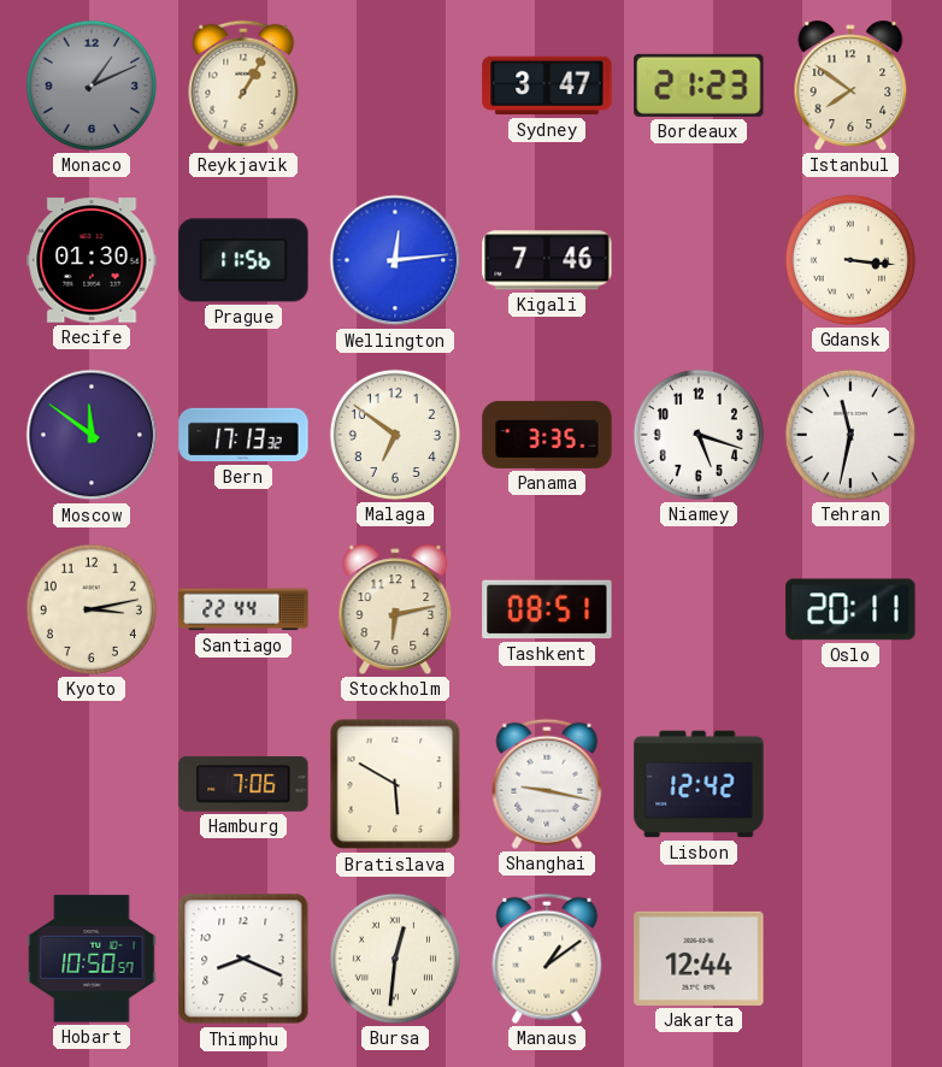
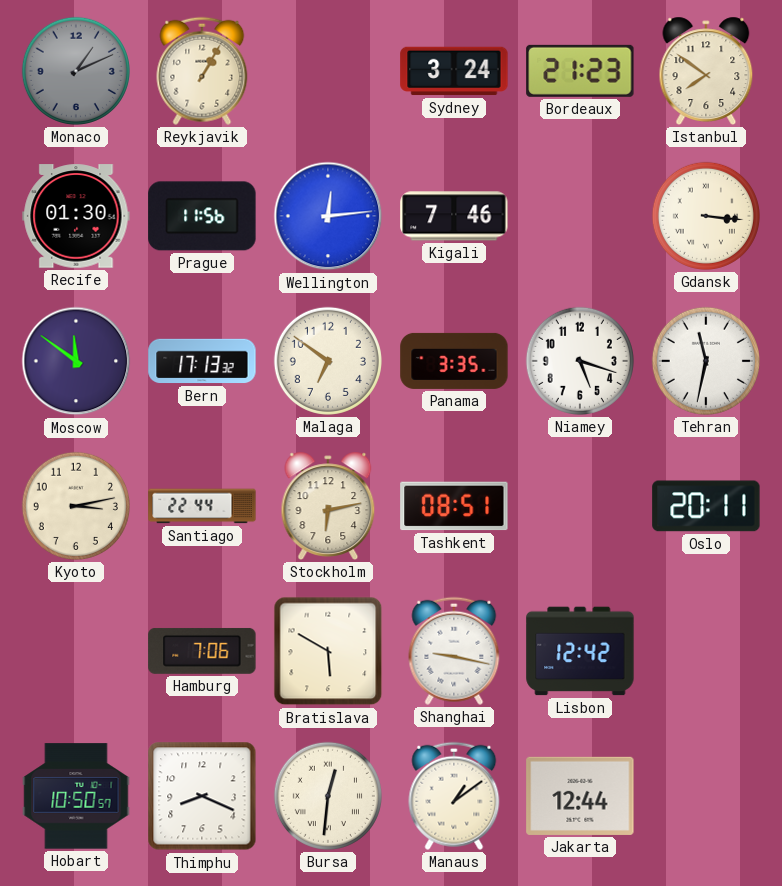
Sydney: 3:47 -> 3:24
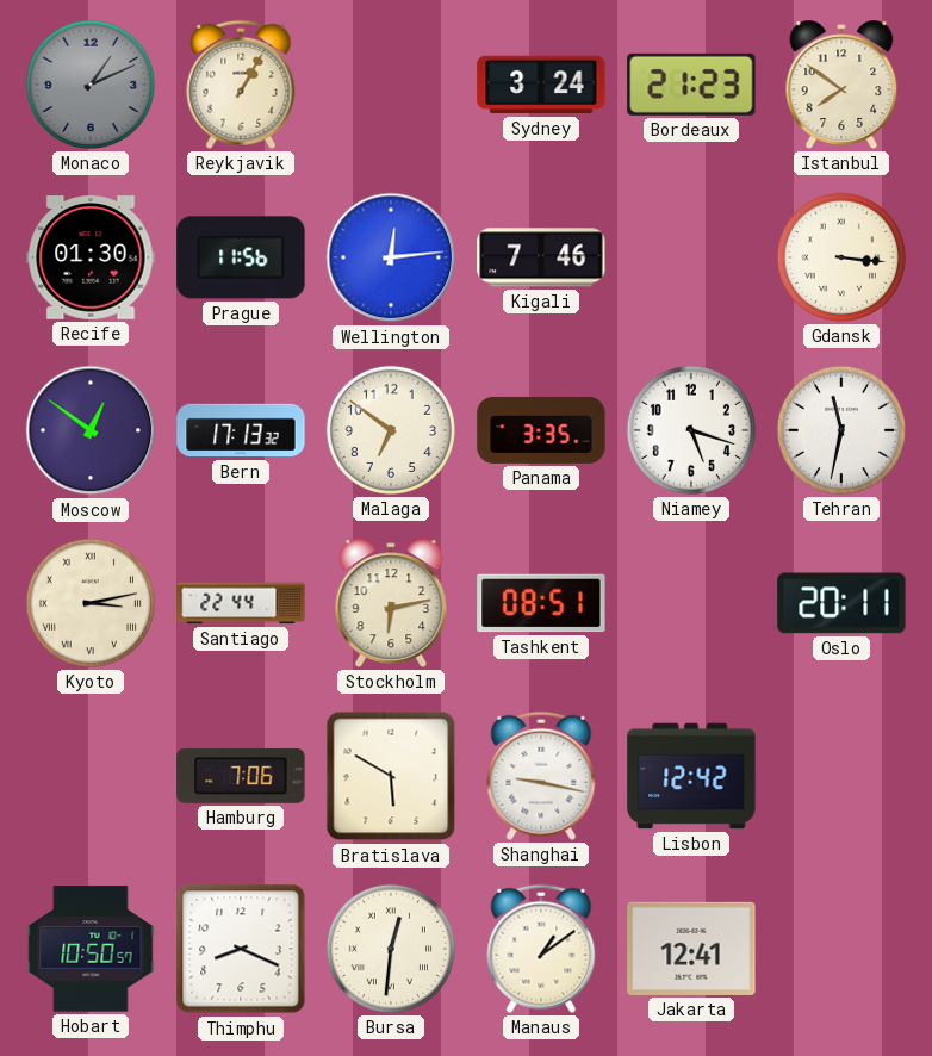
Moscow: 11:51 -> 12:51
Kyoto numerals: Arabic -> Roman
Jakarta: 12:44 -> 12:41
